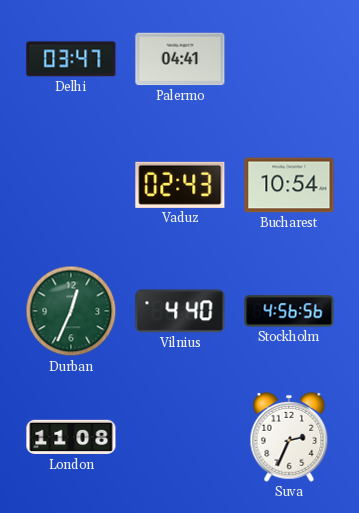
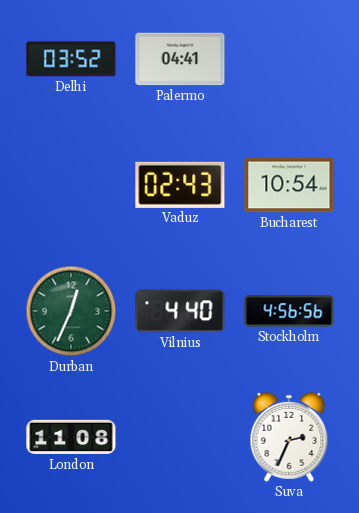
Delhi: 03:47 -> 03:52
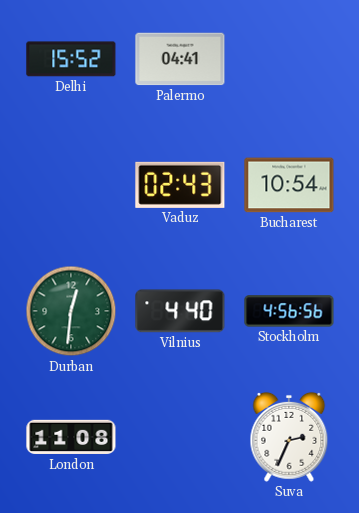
Delhi: 03:52 -> 15:52
Durban: 12:34 -> 12:31
